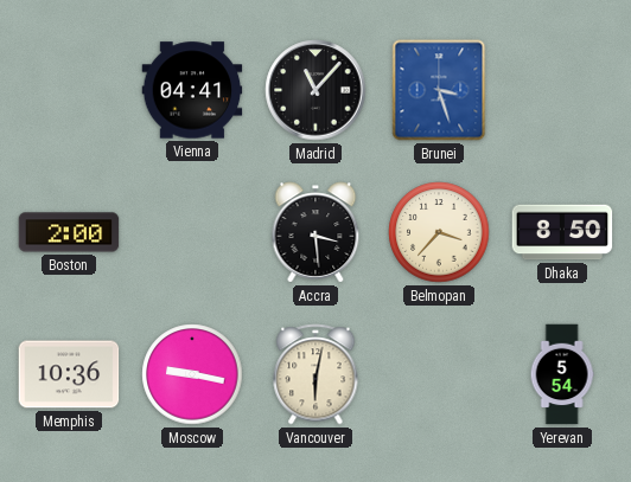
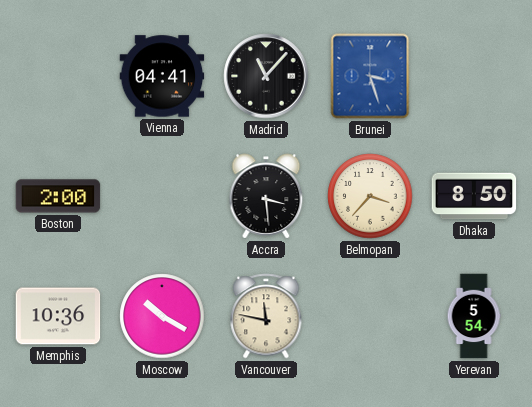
Moscow: 9:17 -> 10:20
Vancouver: 6:02 -> 11:47
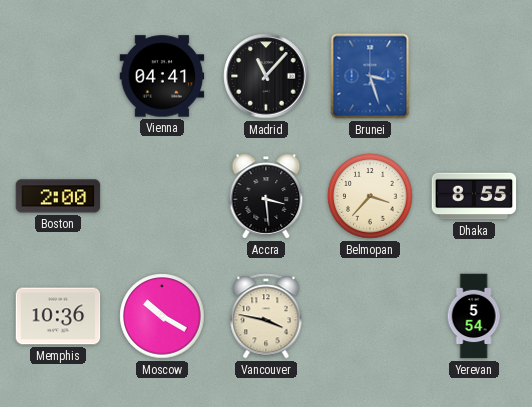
Dhaka: 8:50 -> 8:55
Vancouver: 11:47 -> 3:47
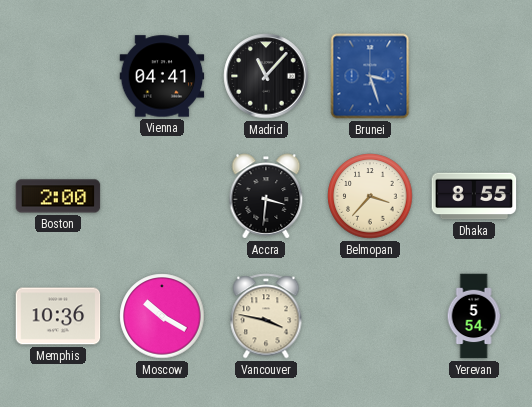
Accra: 3:29 -> 3:31
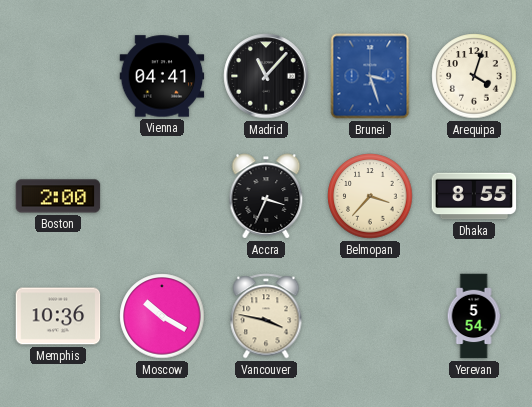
Arequipa: none -> 4:03
Accra: 3:31 -> 3:34
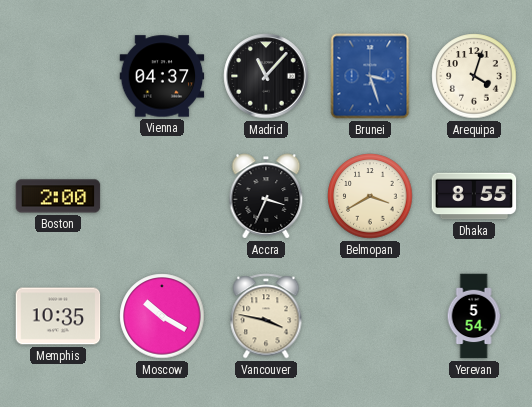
Vienna: 04:41 -> 04:37
Belmopan: 3:37 -> 3:40
Memphis: 10:36 -> 10:35
